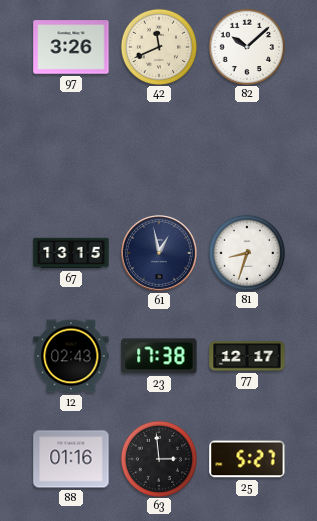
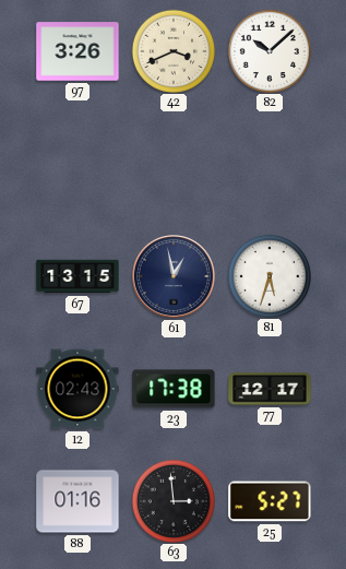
42: 11:41 -> 3:41
81: 8:33 -> 5:33
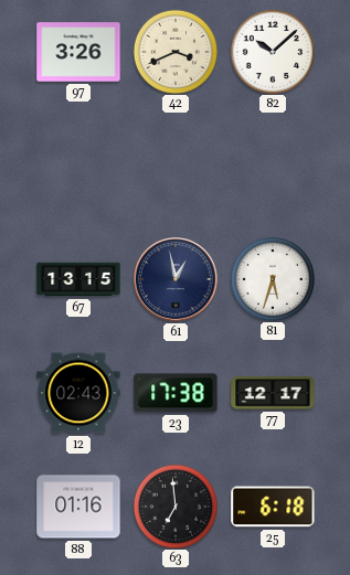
63: 2:59 -> 6:59
25: 5:27 -> 6:18
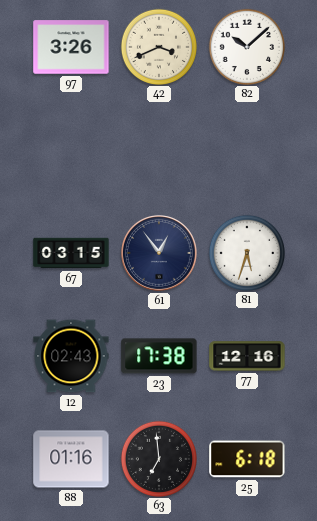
67: 13:15 -> 03:15
61: 12:58 -> 12:54
77: 12:17 -> 12:16
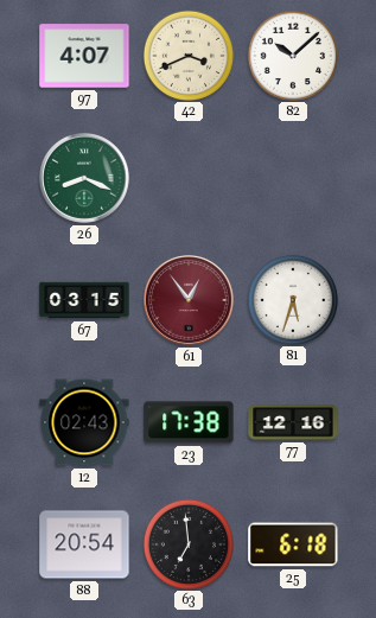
97: 3:26 -> 4:07
26: none -> 8:19
61 dial: navy -> burgundy
88: 01:16 -> 20:54
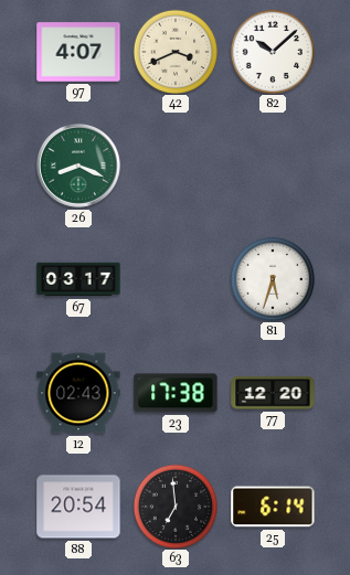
67: 03:15 -> 03:17
61: 12:54 -> none
77: 12:16 -> 12:20
25: 6:18 -> 6:14
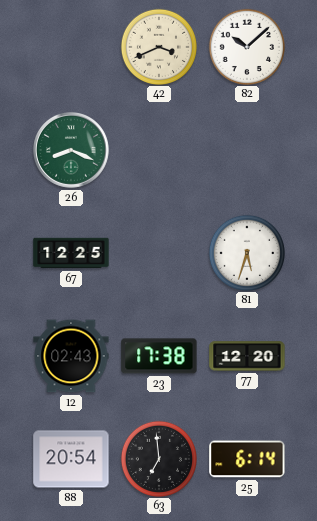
97: 4:07 -> none
67: 03:17 -> 12:25
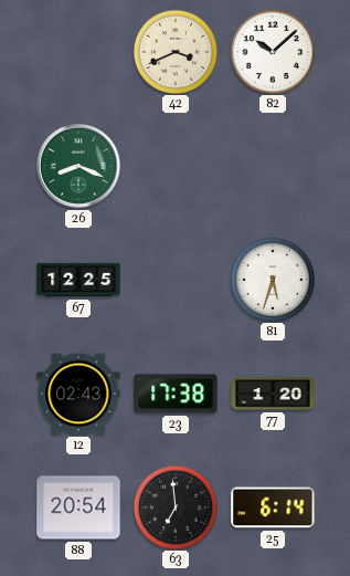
77: 12:20 -> 1:20
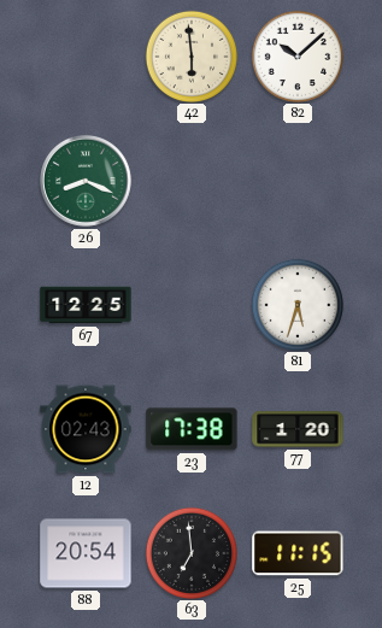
42: 3:41 -> 5:59
25: 6:14 -> 11:15
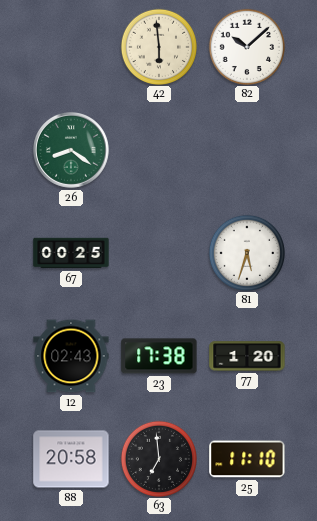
26: 8:19 -> 8:21
67: 12:25 -> 00:25
88: 20:54 -> 20:58
25: 11:15 -> 11:10
